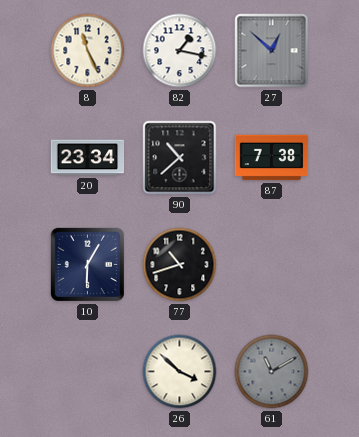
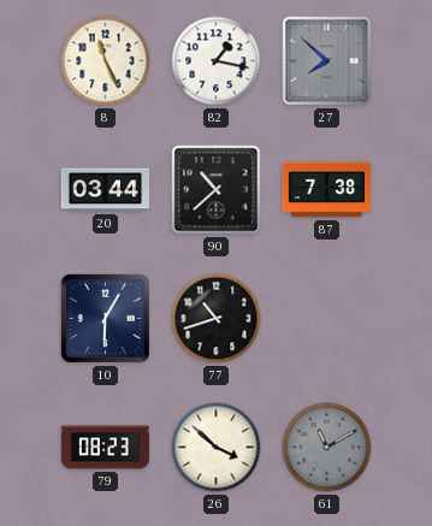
27: 12:52 -> 7:52
20: 23:34 -> 03:44
79: none -> 08:23
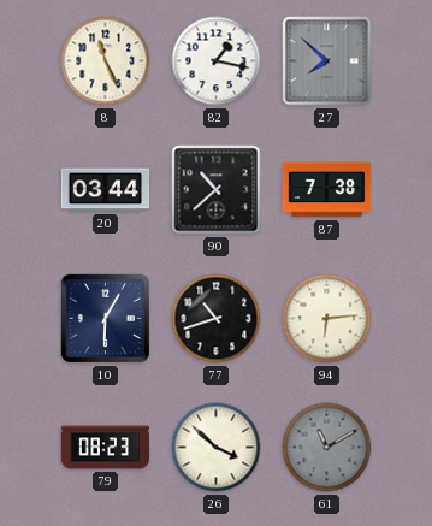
94: none -> 6:14
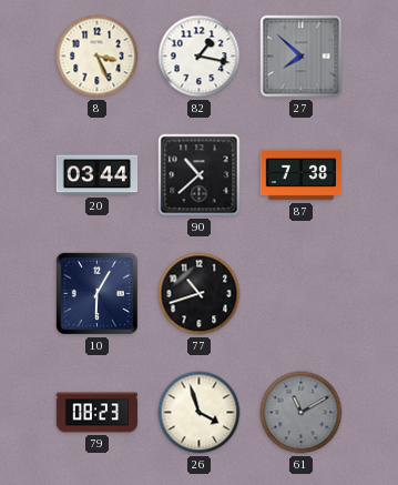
8: 11:26 -> 3:26
94: 6:14 -> none
26: 3:52 -> 3:57
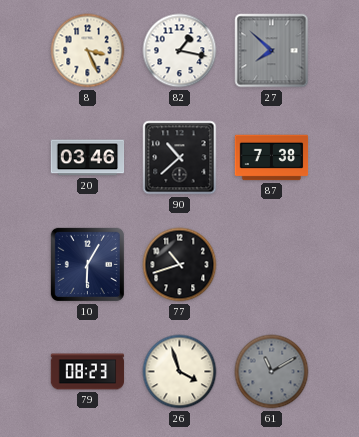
20: 03:44 -> 03:46
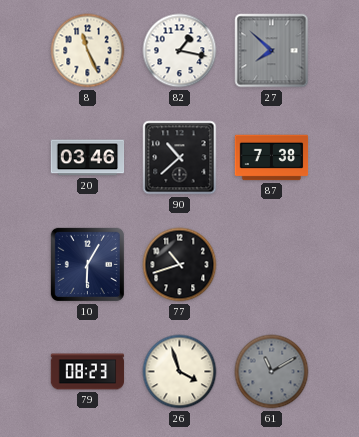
8: 3:26 -> 11:26
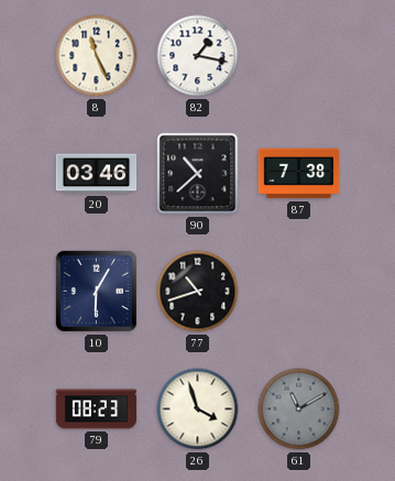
27: 7:52 -> none
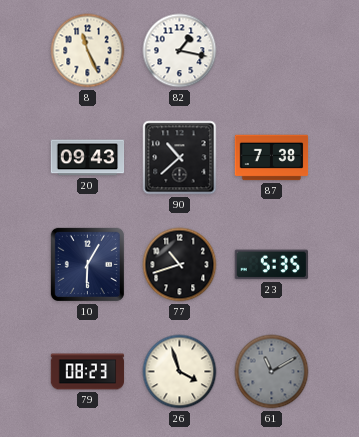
20: 03:46 -> 09:43
23: none -> 5:35
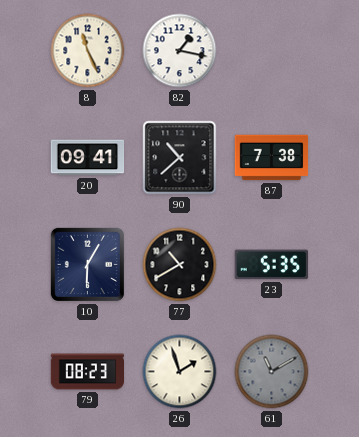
20: 09:43 -> 09:41
77: 10:42 -> 10:40
26: 3:57 -> 1:57
